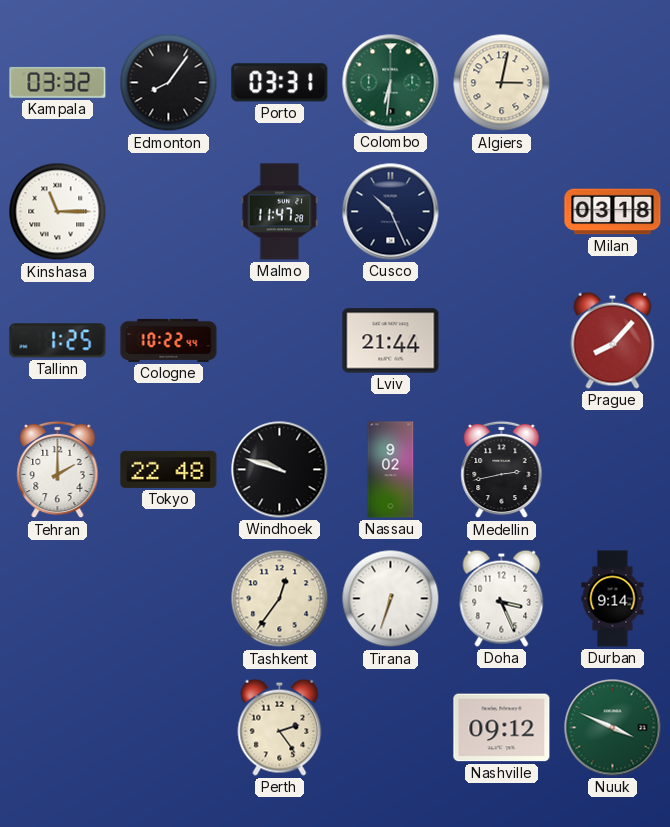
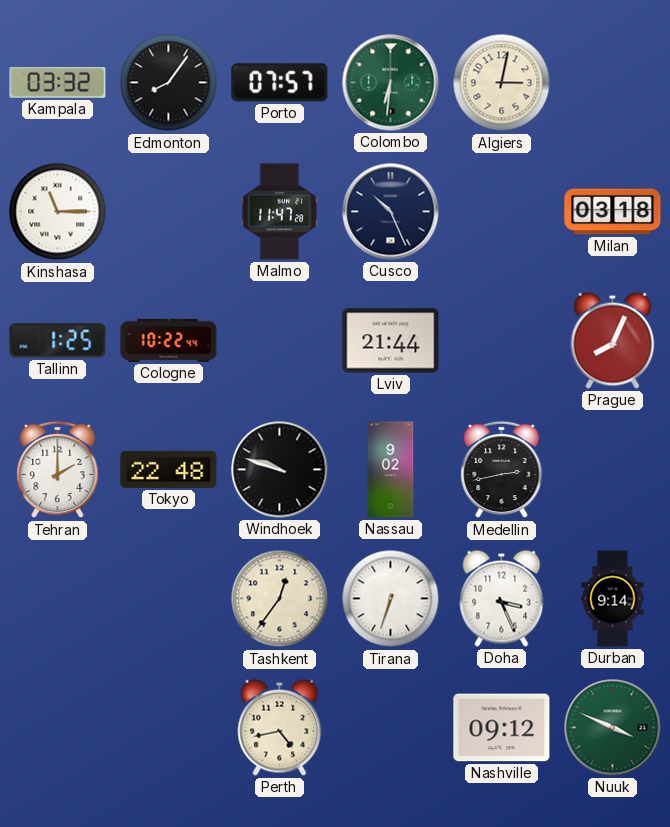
Porto: 03:31 -> 07:57
Prague: 8:07 -> 8:04
Perth: 2:24 -> 4:43
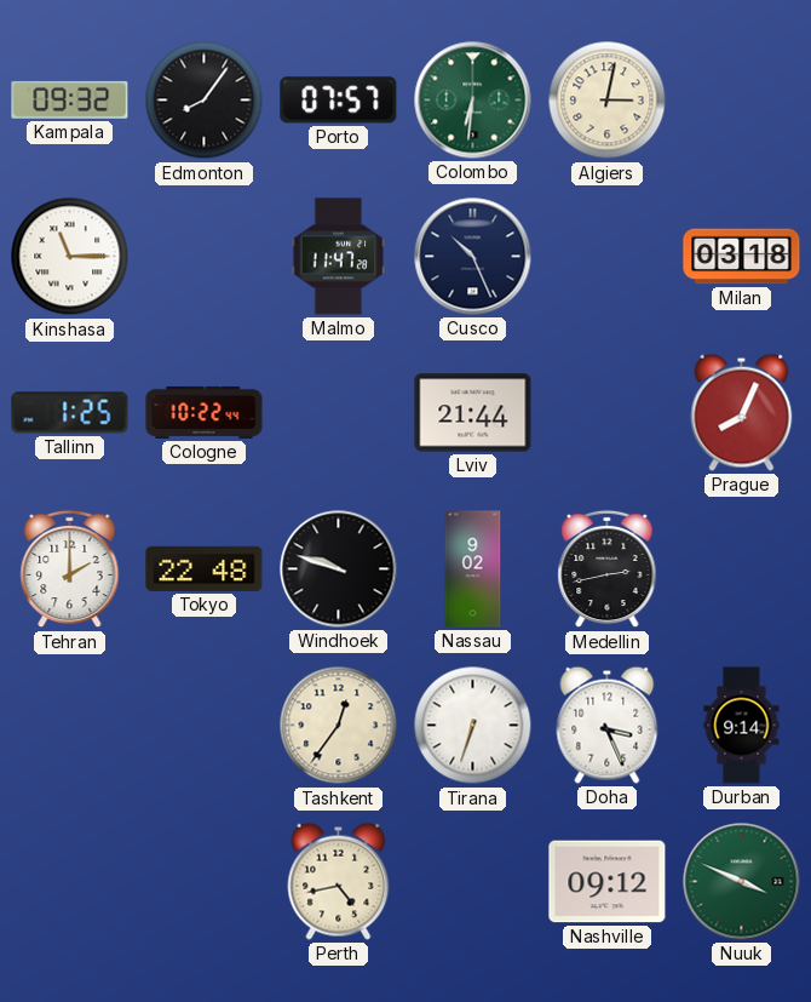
Kampala: 03:32 -> 09:32
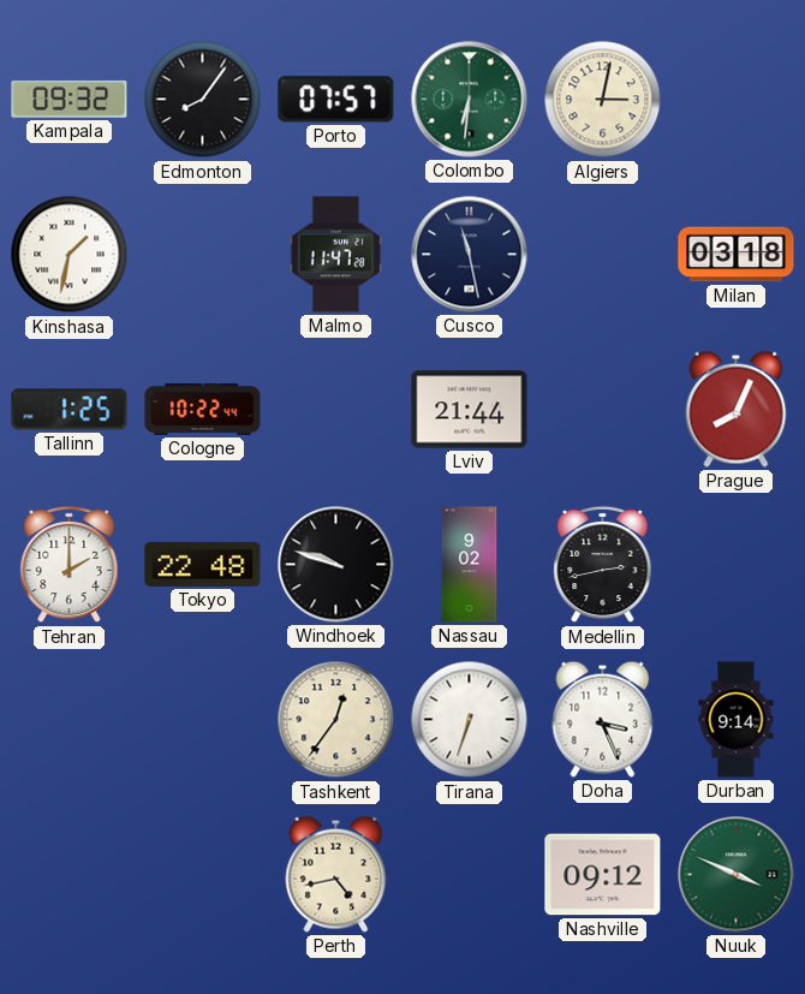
Kinshasa: 11:15 -> 1:32
Cusco: 10:26 -> 11:28
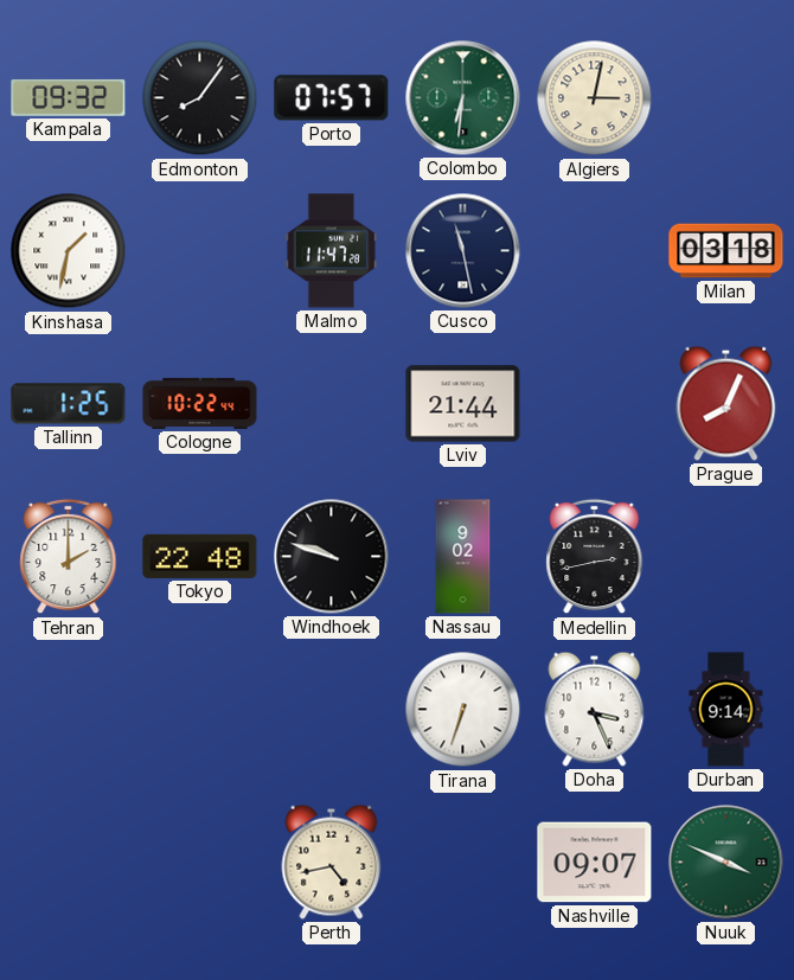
Tashkent: 12:36 -> none
Nashville: 09:12 -> 09:07
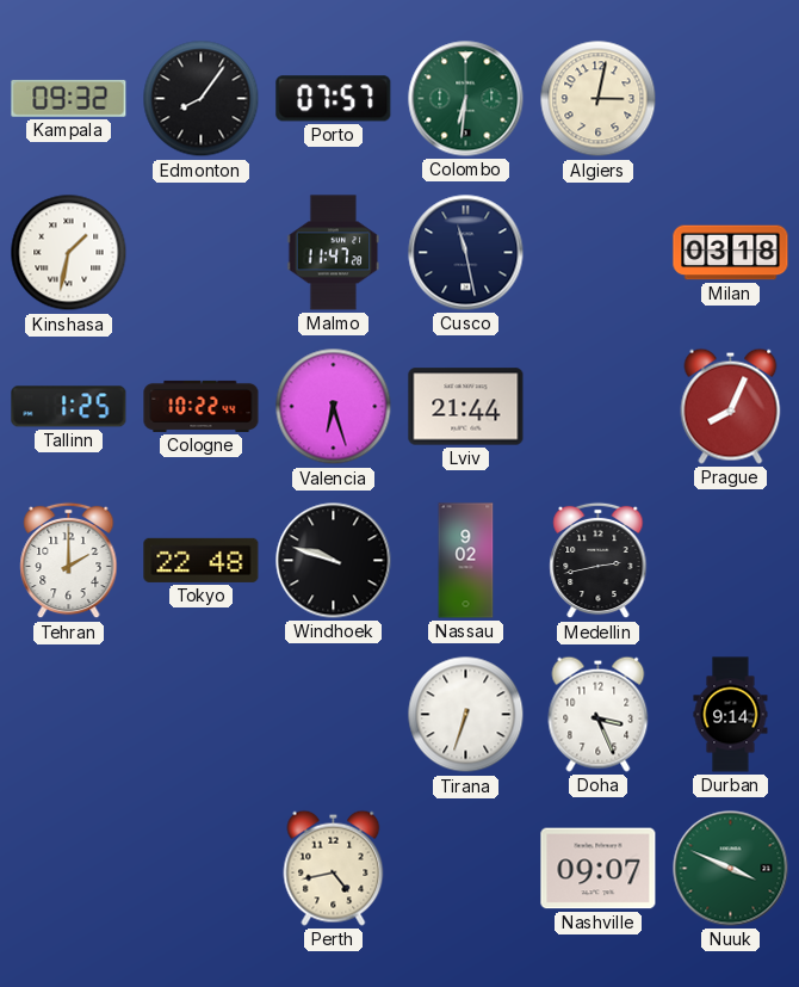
Valencia: none -> 6:27
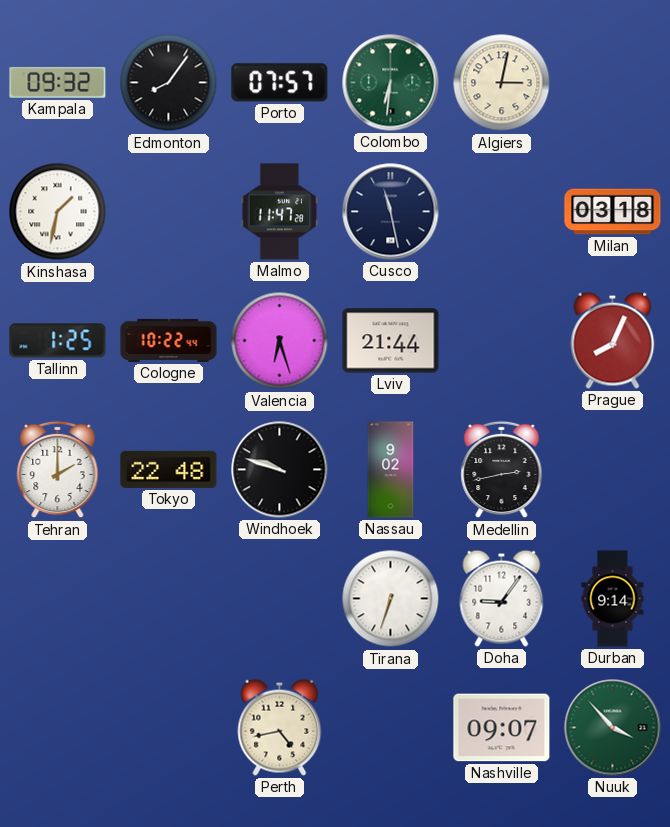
Doha: 3:26 -> 9:06
Nuuk: 3:49 -> 3:53
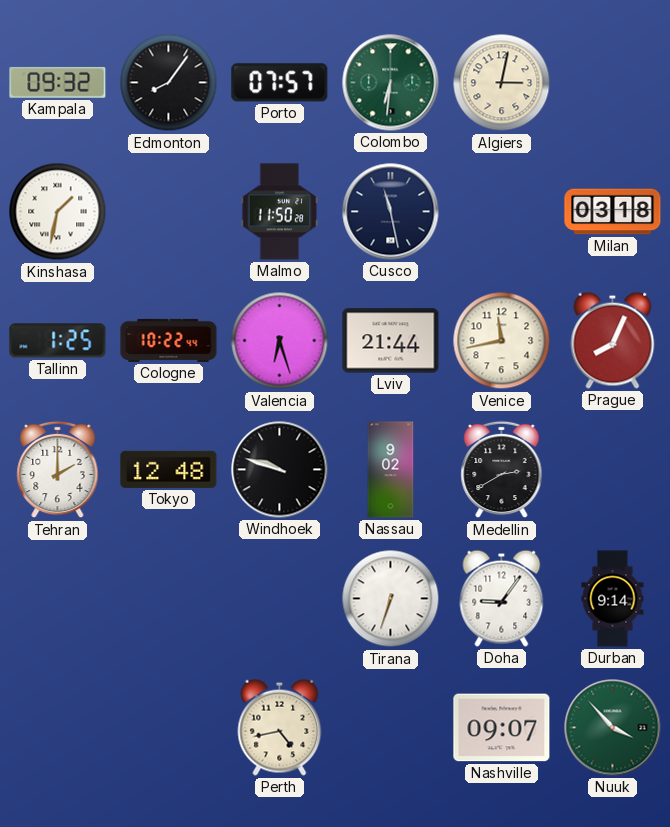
Malmo: 11:47 -> 11:50
Venice: none -> 11:43
Tokyo: 22:48 -> 12:48
Medellin: 2:43 -> 2:40
